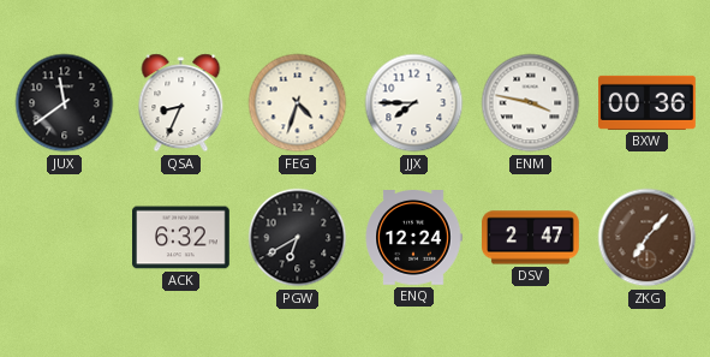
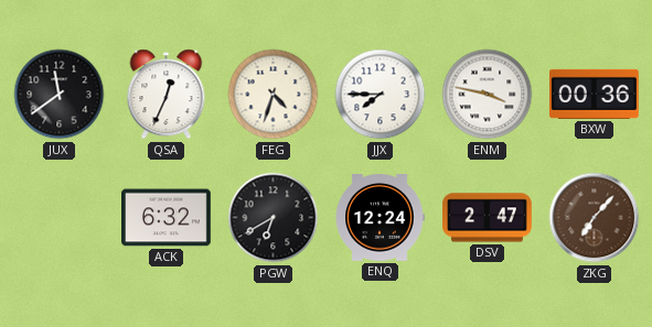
QSA: 8:34 -> 12:34
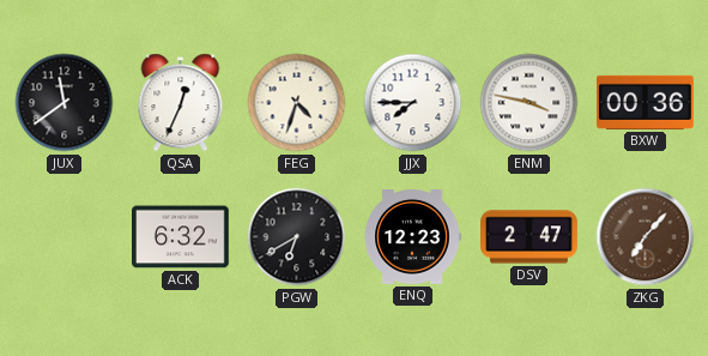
ENQ: 12:24 -> 12:23
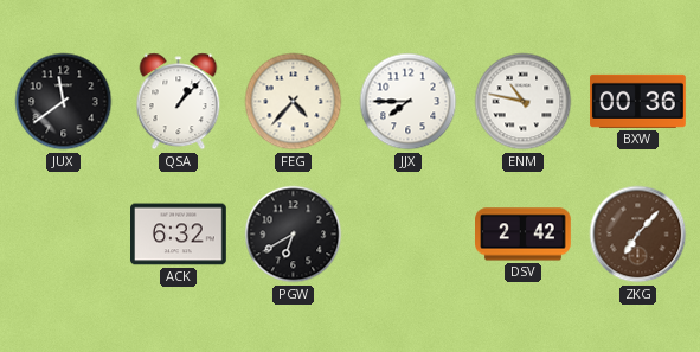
QSA: 12:34 -> 1:07
FEG: 4:33 -> 4:37
ENM: 3:47 -> 10:47
ENQ: 12:23 -> none
DSV: 2:47 -> 2:42
